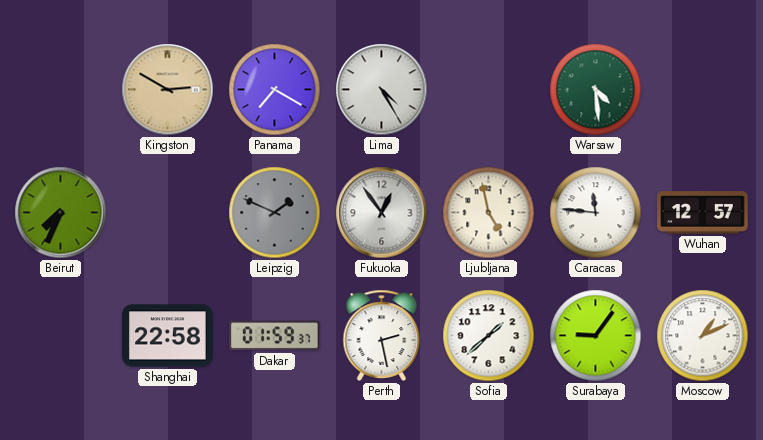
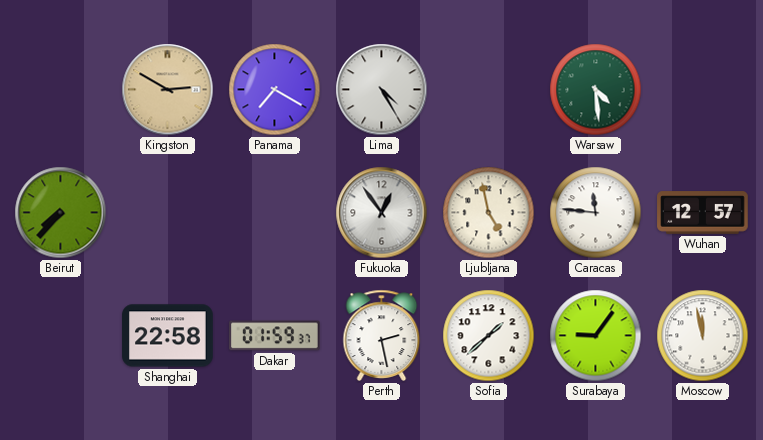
Beirut: 7:34 -> 7:37
Leipzig: 1:49 -> none
Moscow: 1:11 -> 11:58
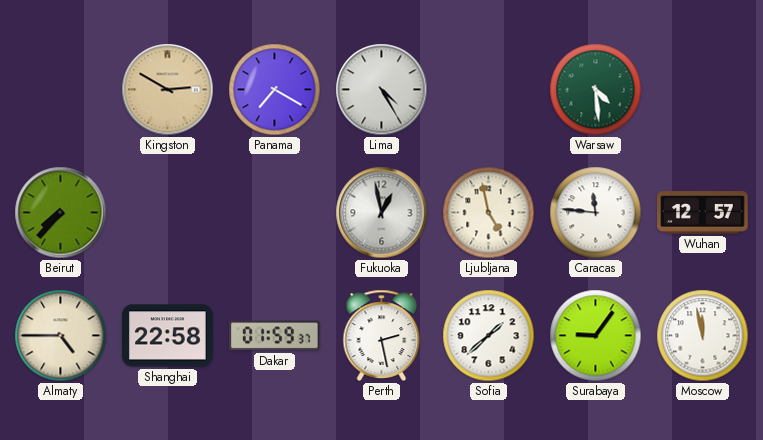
Fukuoka: 12:54 -> 12:58
Almaty: none -> 4:45
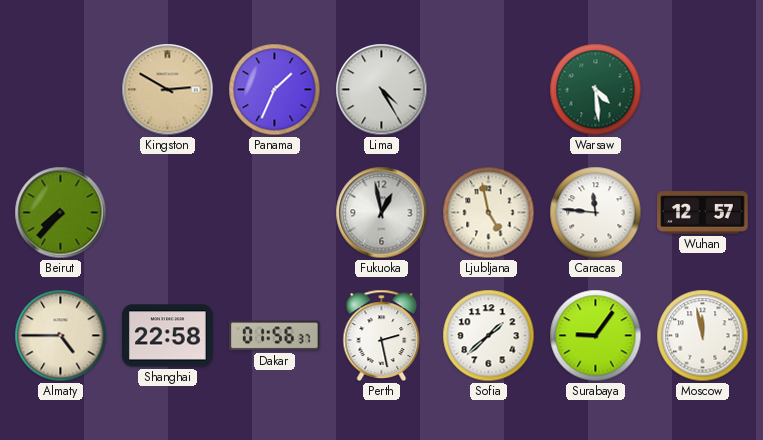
Panama: 7:20 -> 1:34
Dakar: 01:59 -> 01:56
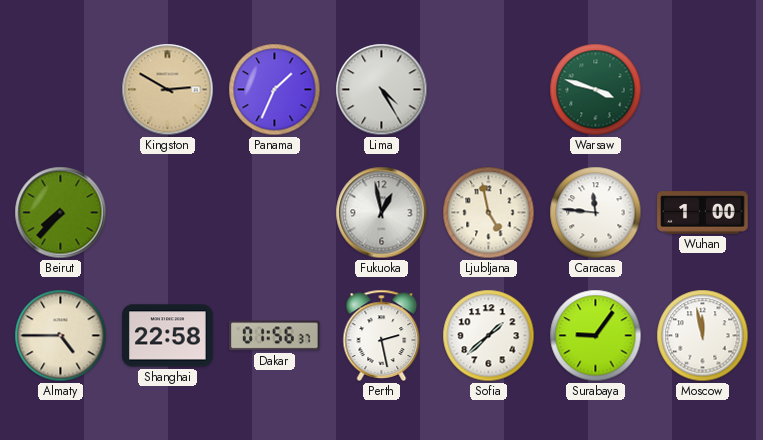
Warsaw: 4:29 -> 3:48
Wuhan: 12:57 -> 1:00
